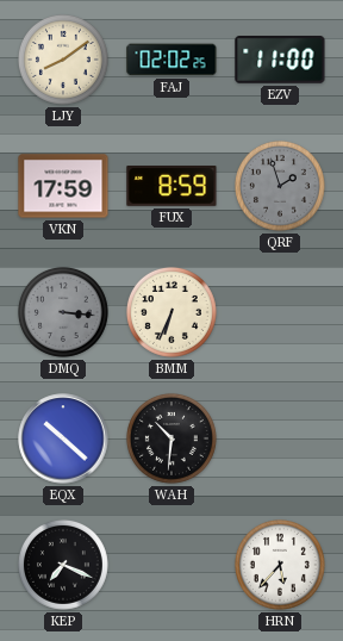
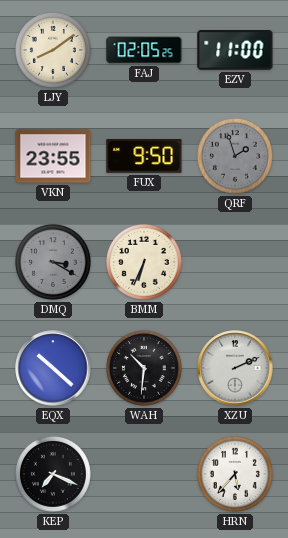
FAJ: 02:02 -> 02:05
VKN: 17:59 -> 23:55
FUX: 8:59 -> 9:50
DMQ: 3:16 -> 3:20
XZU: none -> 2:11
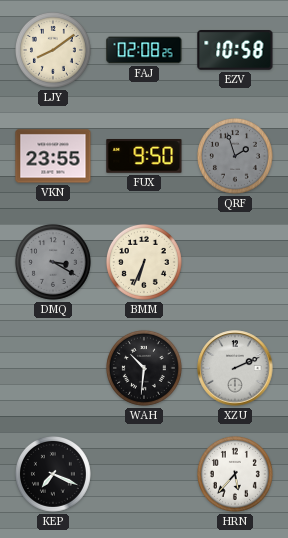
FAJ: 02:05 -> 02:08
EZV: 11:00 -> 10:58
EQX: 10:22 -> none
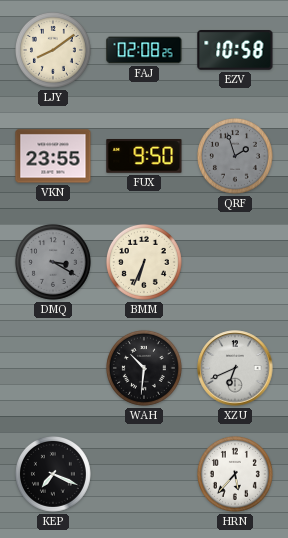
XZU: 2:11 -> 6:41
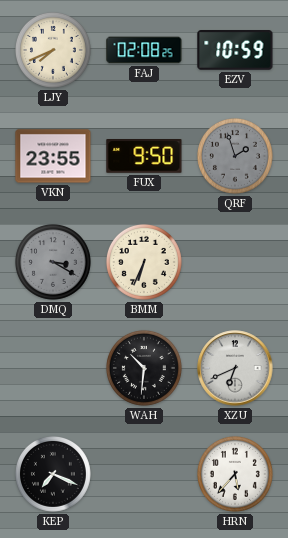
LJY: 8:09 -> 7:41
EZV: 10:58 -> 10:59
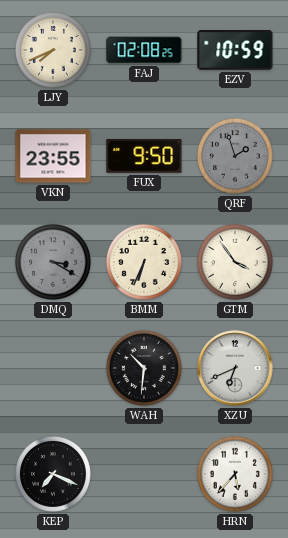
GTM: none -> 3:54
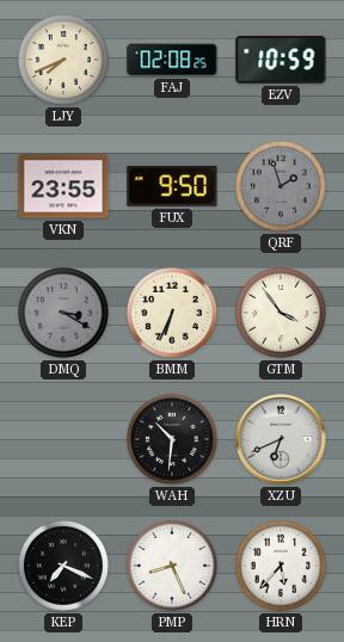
PMP: none -> 8:26
